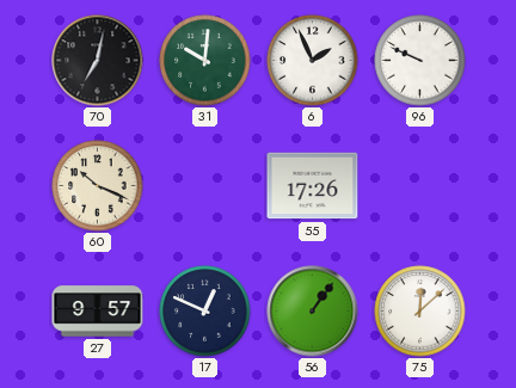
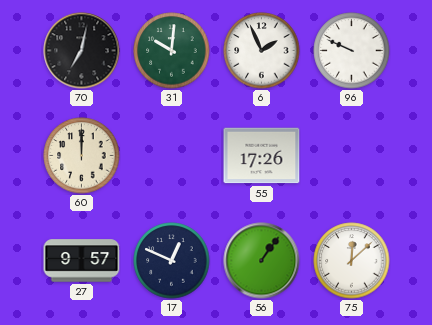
60: 10:19 -> 12:00
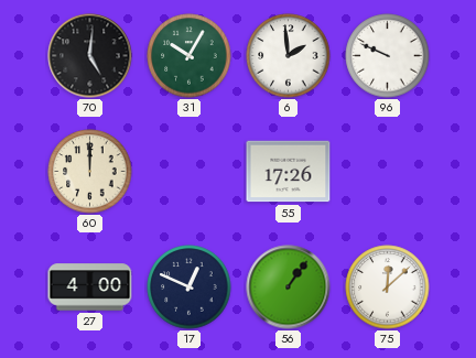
70: 7:02 -> 5:01
31: 10:01 -> 10:05
6: 1:56 -> 1:59
27: 9:57 -> 4:00
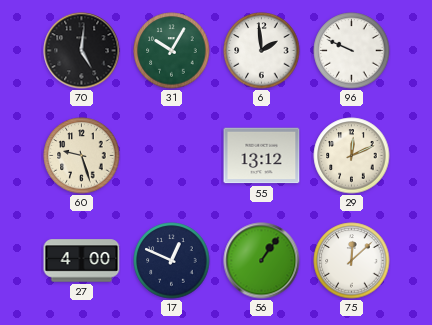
60: 12:00 -> 9:27
55: 17:26 -> 13:12
29: none -> 12:11
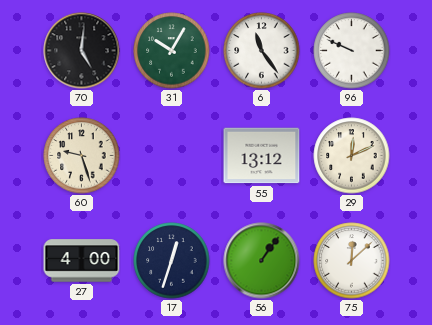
6: 1:59 -> 11:24
17: 12:49 -> 12:33
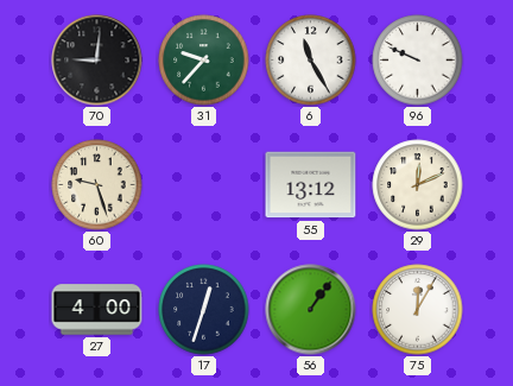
70: 5:01 -> 9:01
31: 10:05 -> 9:37
6: 11:24 -> 11:25
75: 12:08 -> 12:05
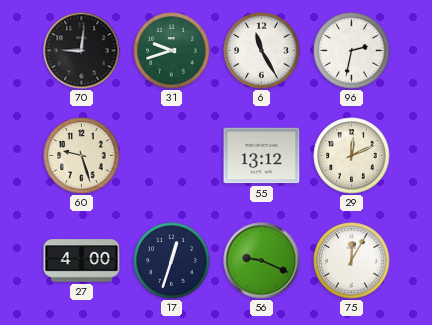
31: 9:37 -> 9:42
96: 9:49 -> 2:32
56: 1:06 -> 9:19
